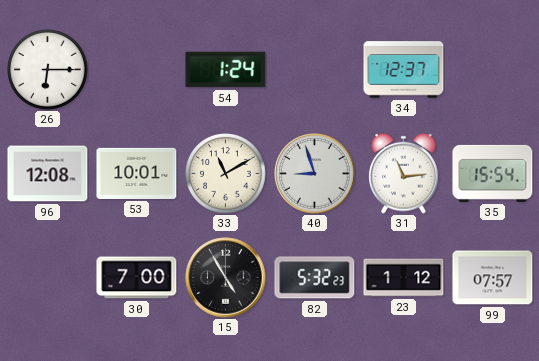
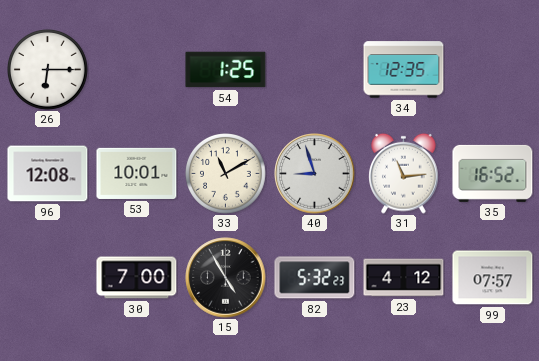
54: 1:24 -> 1:25
34: 12:37 -> 12:35
35: 15:54 -> 16:52
23: 1:12 -> 4:12
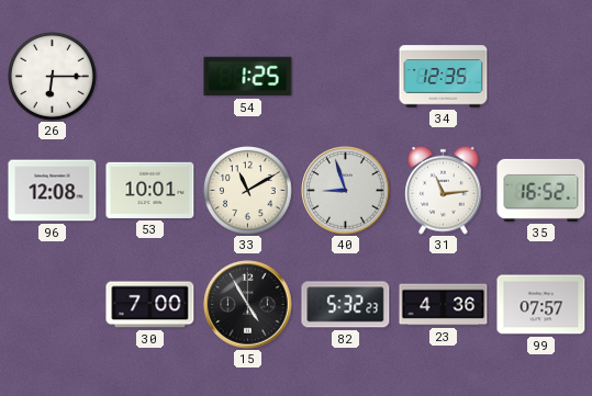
23: 4:12 -> 4:36
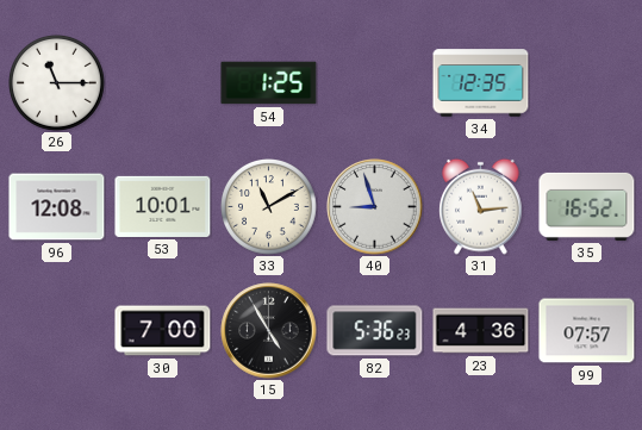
26: 6:15 -> 11:15
82: 5:32 -> 5:36
